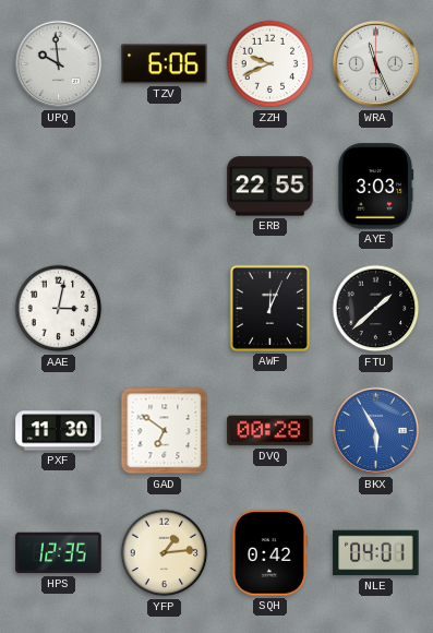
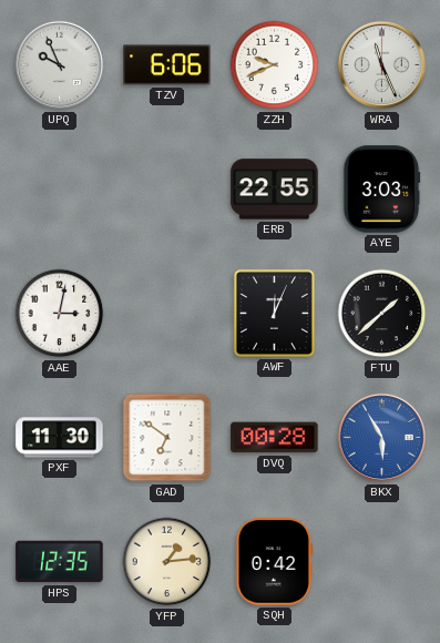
UPQ: 9:59 -> 9:56
NLE: 04:01 -> none
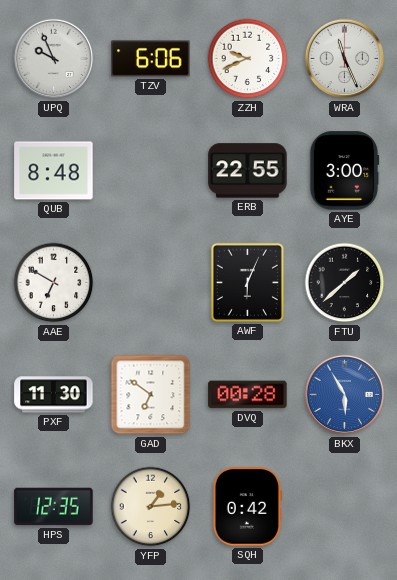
QUB: none -> 8:48
AYE: 3:03 -> 3:00
AAE: 3:02 -> 6:50
AWF: 12:04 -> 6:04
